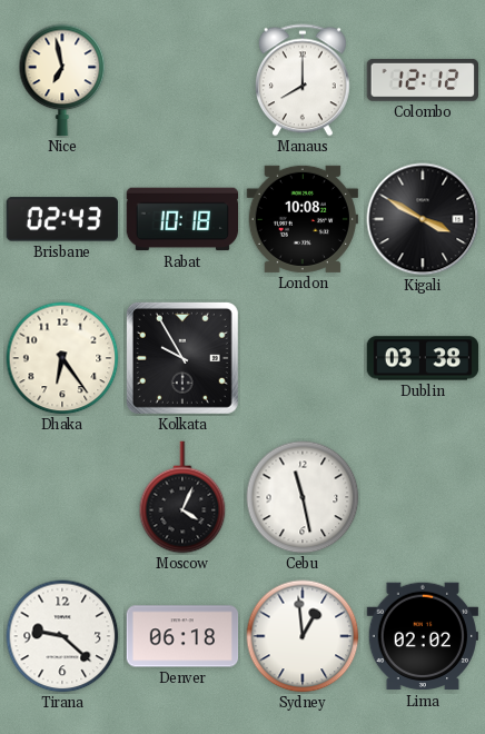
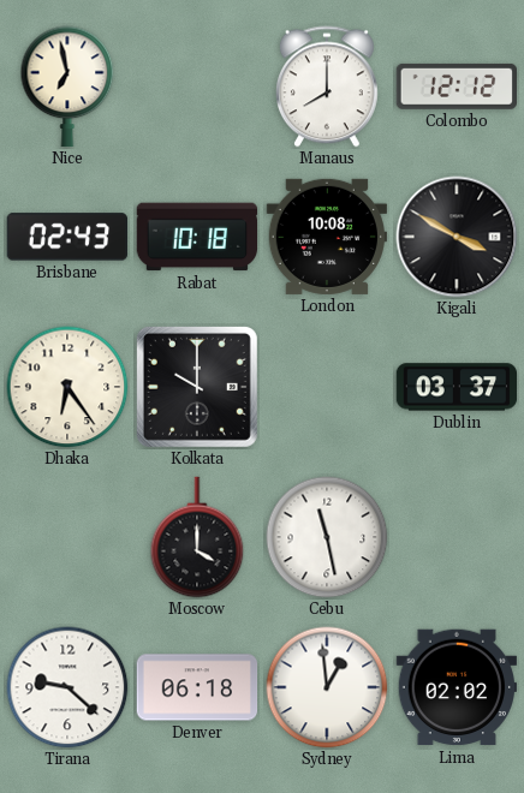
Kolkata: 9:55 -> 10:00
Dublin: 03:38 -> 03:37
Moscow: 4:04 -> 4:00
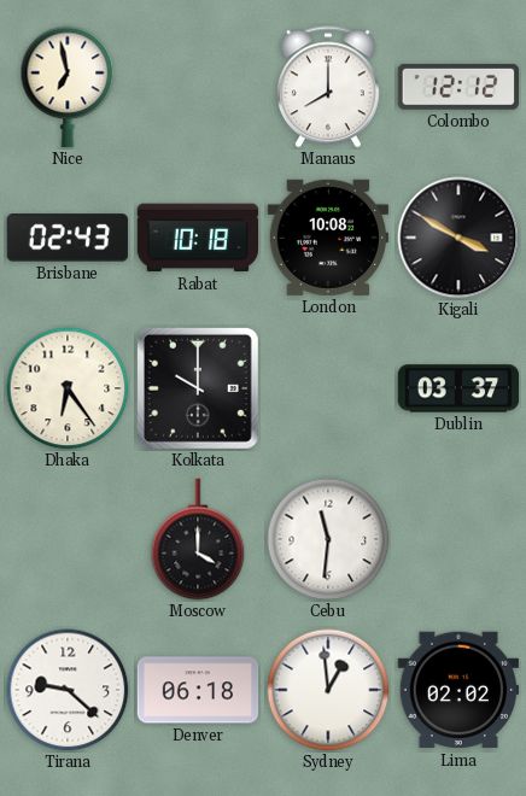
Cebu: 11:28 -> 11:31
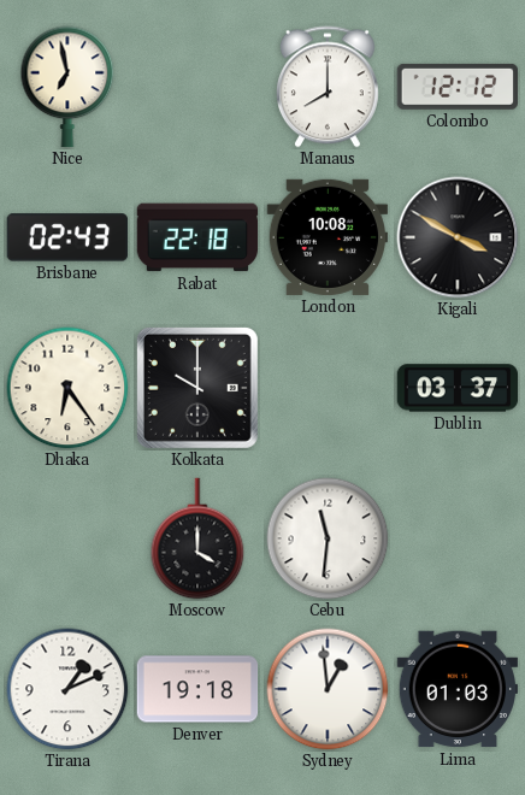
Rabat: 10:18 -> 22:18
Tirana: 9:22 -> 1:11
Denver: 06:18 -> 19:18
Lima: 02:02 -> 01:03
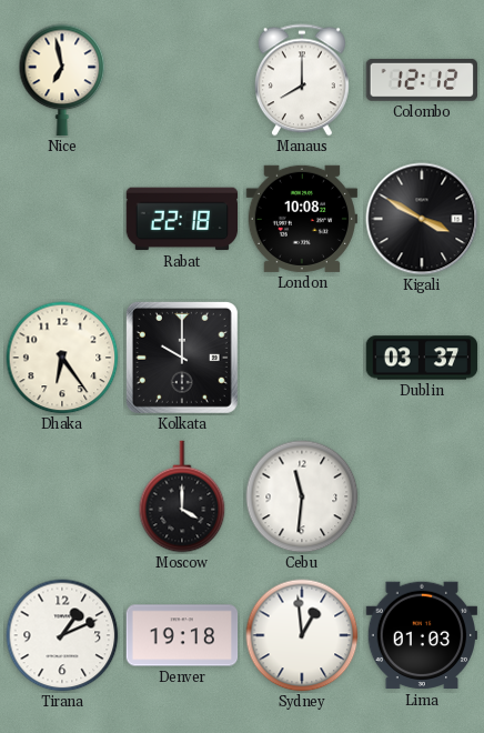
Brisbane: 02:43 -> none
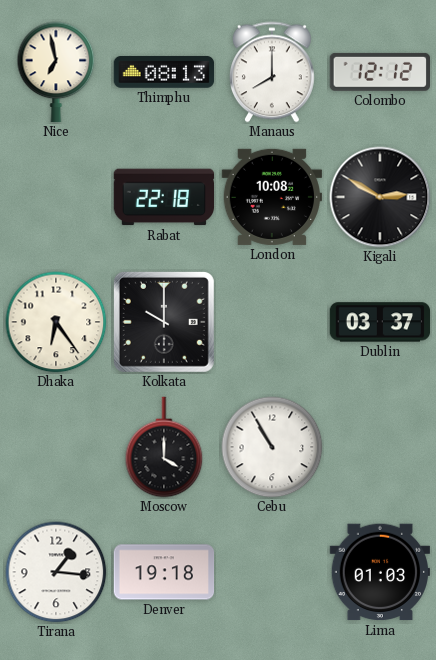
Thimphu: none -> 08:13
Kigali: 3:50 -> 2:50
Cebu: 11:31 -> 10:55
Tirana: 1:11 -> 1:16
Sydney: 12:59 -> none
